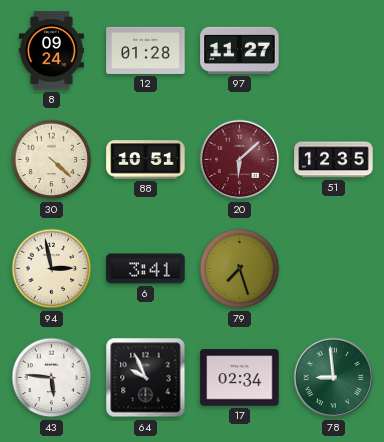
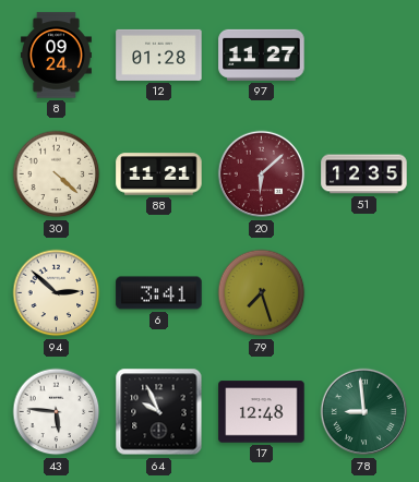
88: 10:51 -> 11:21
94: 2:58 -> 2:52
17: 02:34 -> 12:48
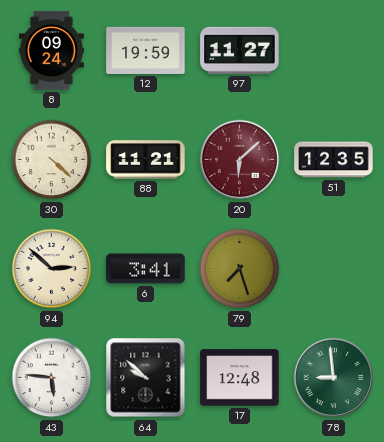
12: 01:28 -> 19:59
64: 9:56 -> 9:52
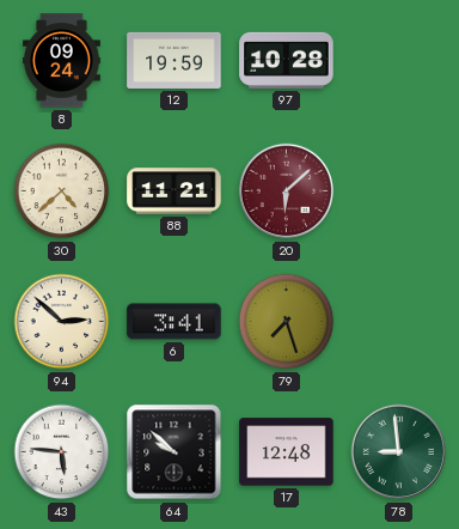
97: 11:27 -> 10:28
30: 4:22 -> 4:38
51: 12:35 -> none
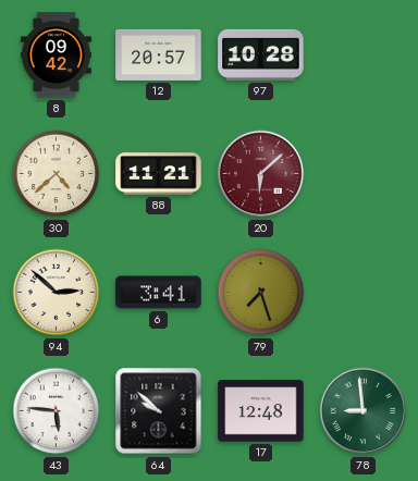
8: 09:24 -> 09:42
12: 19:59 -> 20:57
